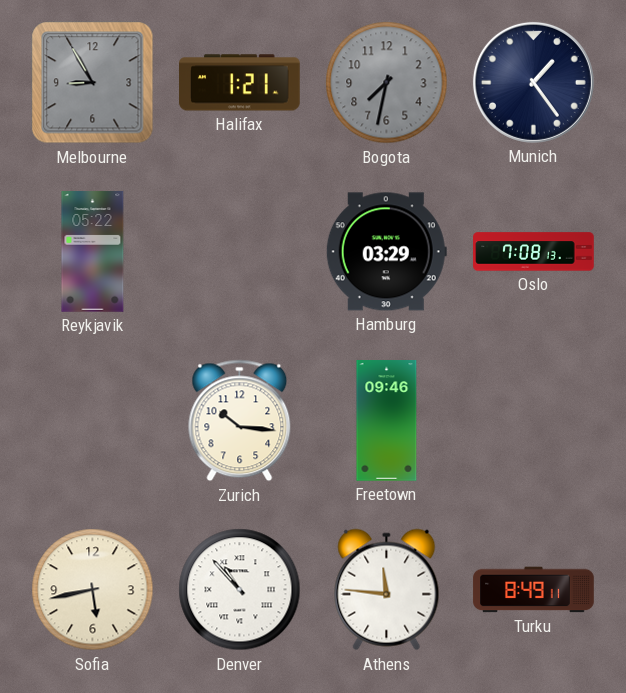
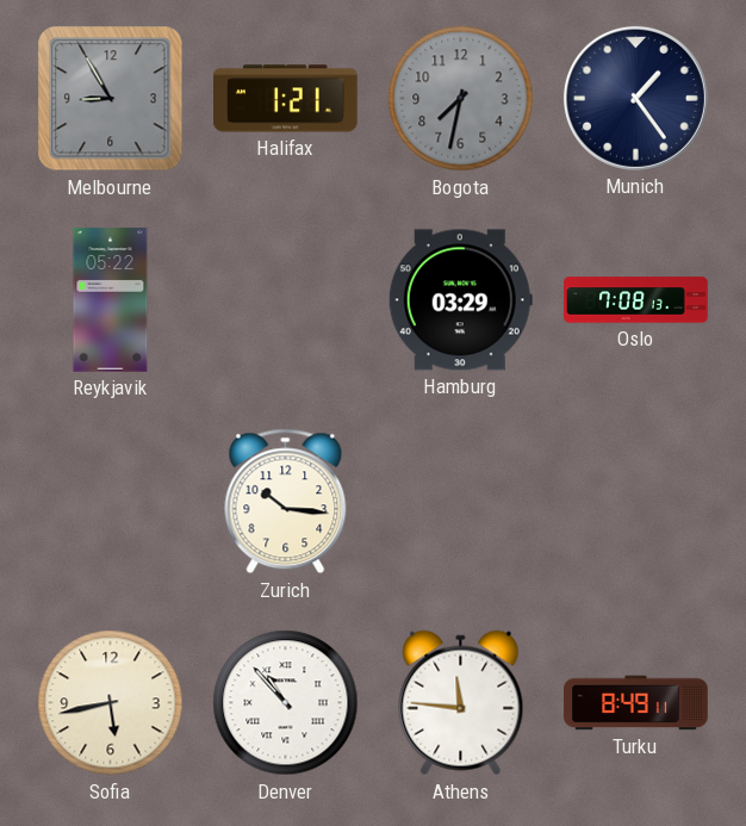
Freetown: 09:46 -> none
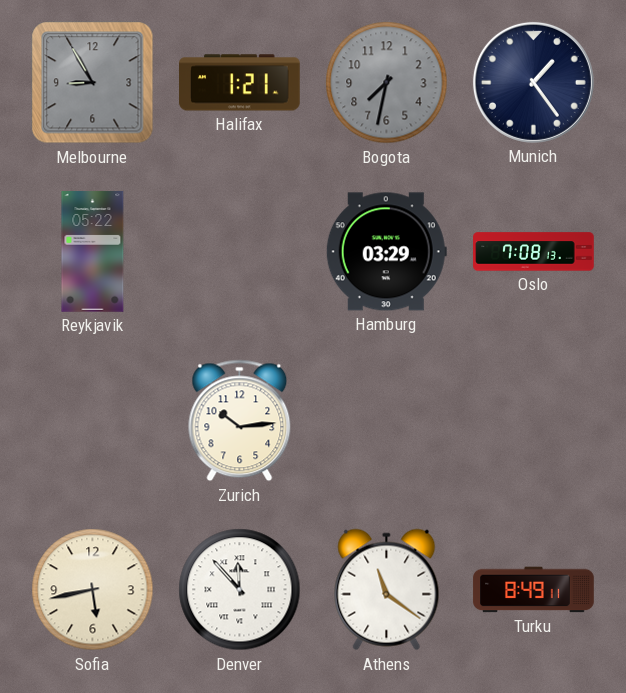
Zurich: 10:16 -> 10:14
Denver: 10:53 -> 11:53
Athens: 11:46 -> 11:21
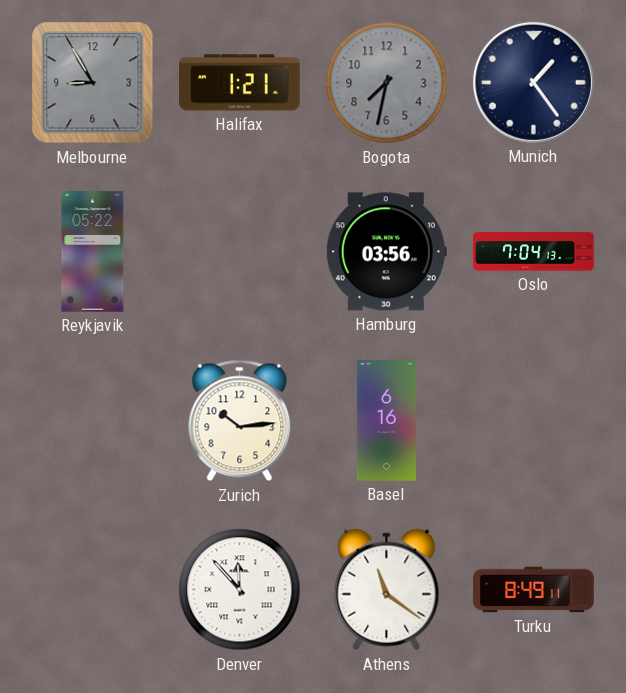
Hamburg: 03:29 -> 03:56
Oslo: 7:08 -> 7:04
Basel: none -> 6:16
Sofia: 5:43 -> none
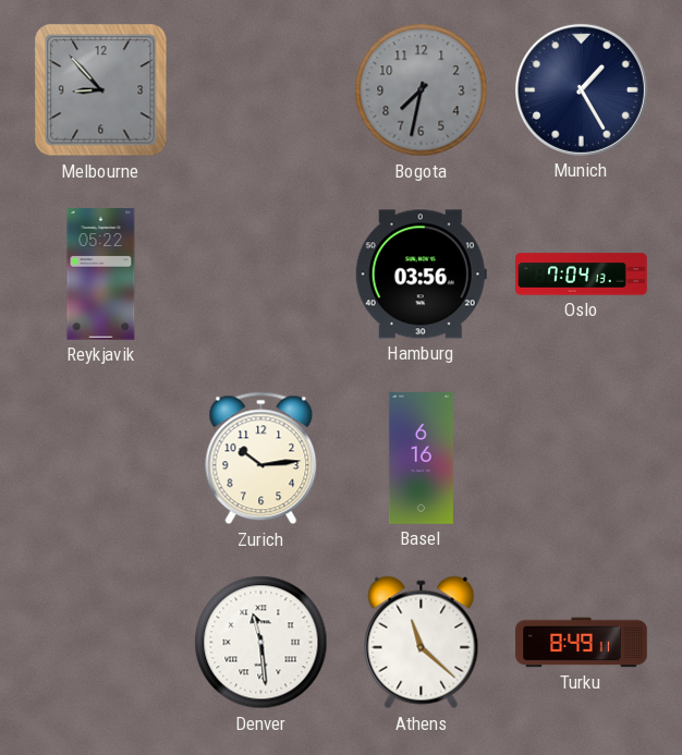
Melbourne: 8:55 -> 8:53
Halifax: 1:21 -> none
Munich: 1:24 -> 1:25
Denver: 11:53 -> 11:29
Athens: 11:21 -> 11:22
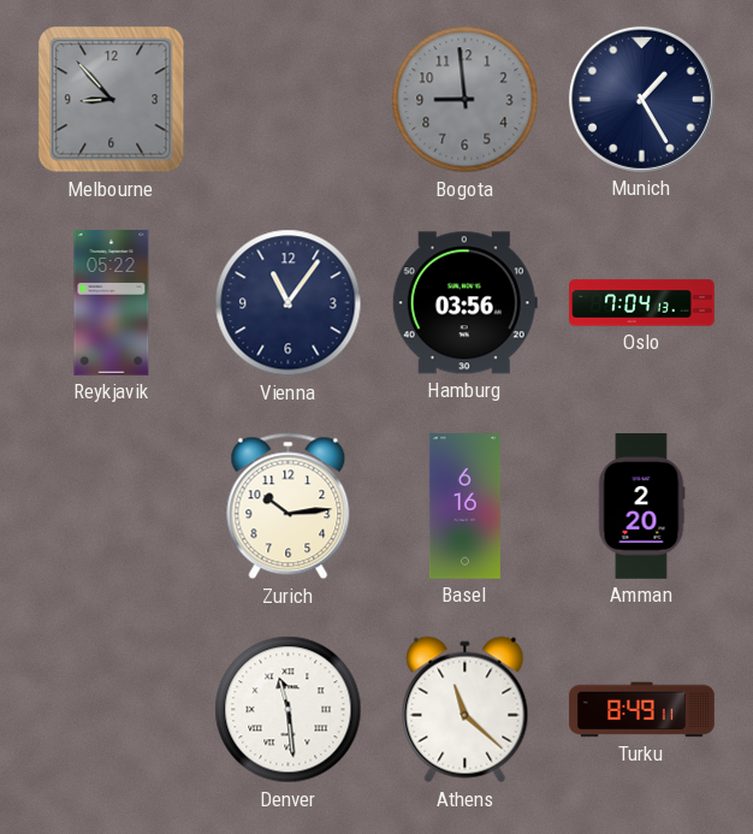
Bogota: 7:32 -> 8:59
Vienna: none -> 11:06
Amman: none -> 2:20
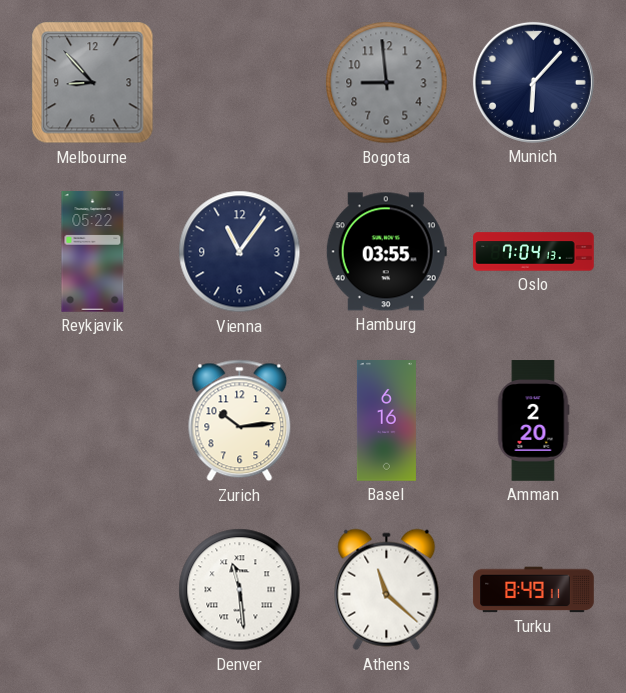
Munich: 1:25 -> 6:07
Hamburg: 03:56 -> 03:55
